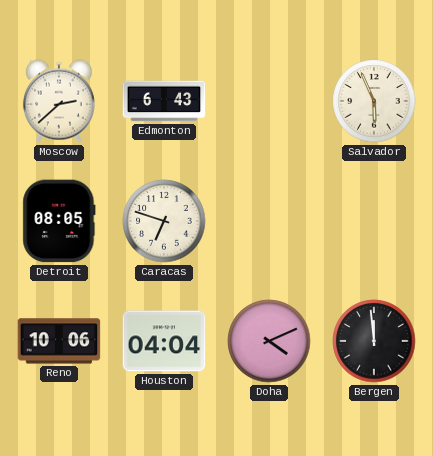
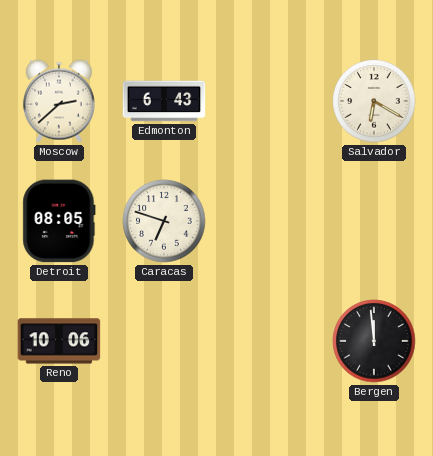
Salvador: 5:56 -> 6:20
Houston: 04:04 -> none
Doha: 4:11 -> none
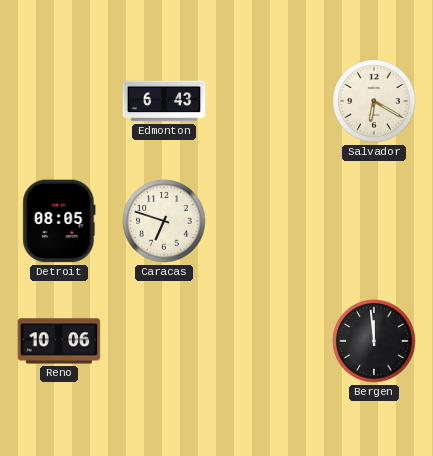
Moscow: 2:38 -> none
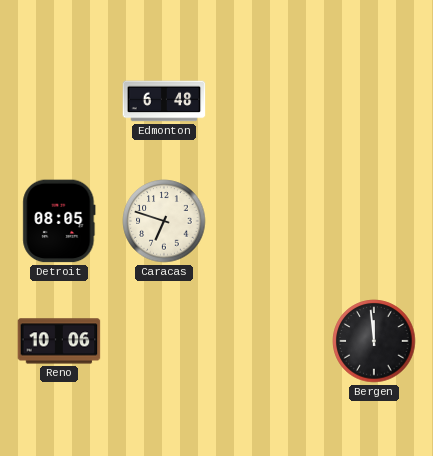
Edmonton: 6:43 -> 6:48
Salvador: 6:20 -> none
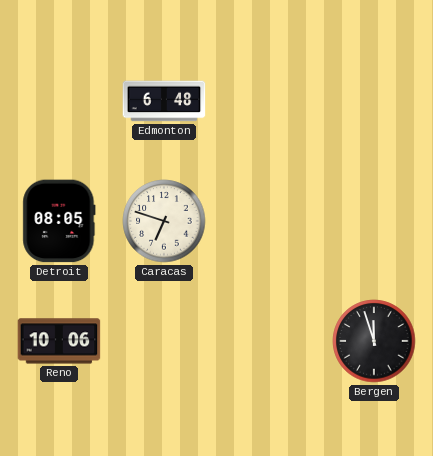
Bergen: 11:59 -> 11:57
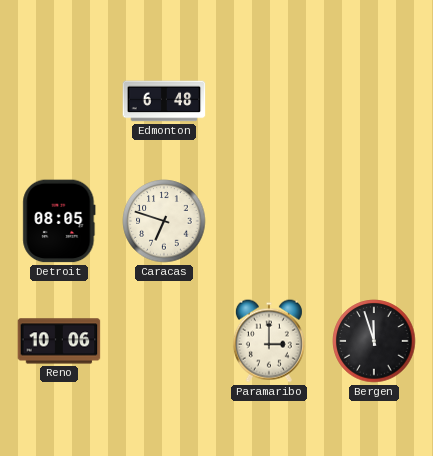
Paramaribo: none -> 3:00
